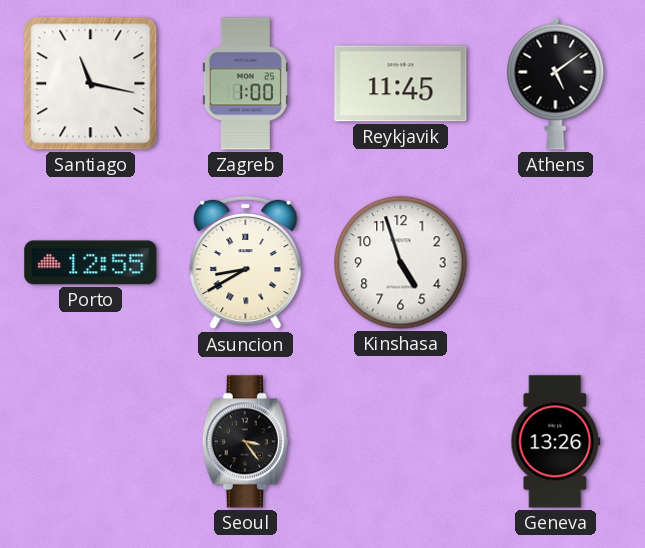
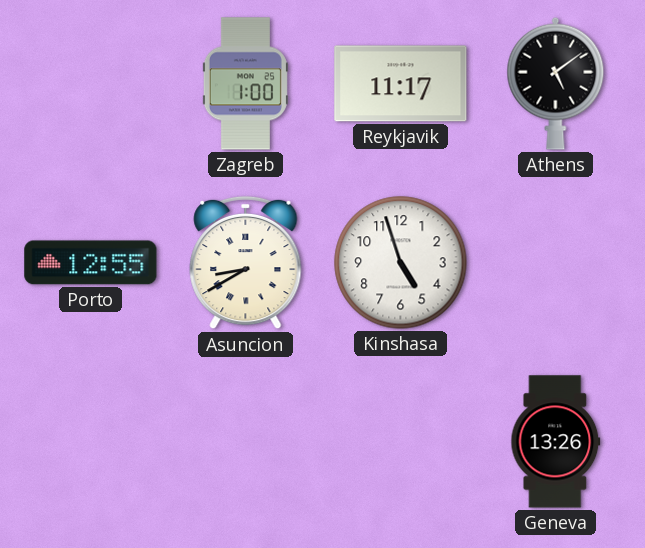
Santiago: 11:17 -> none
Reykjavik: 11:45 -> 11:17
Seoul: 3:24 -> none
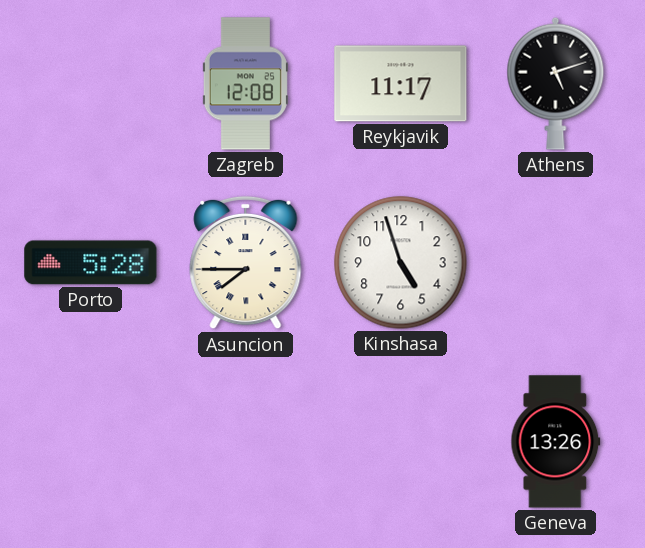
Zagreb: 1:00 -> 12:08
Athens: 5:09 -> 5:12
Porto: 12:55 -> 5:28
Asuncion: 8:40 -> 7:45
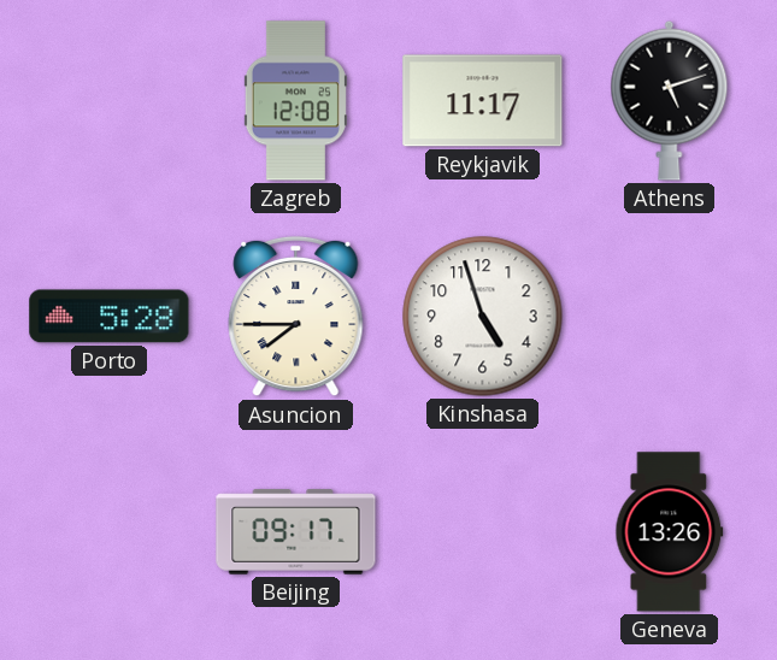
Beijing: none -> 09:17
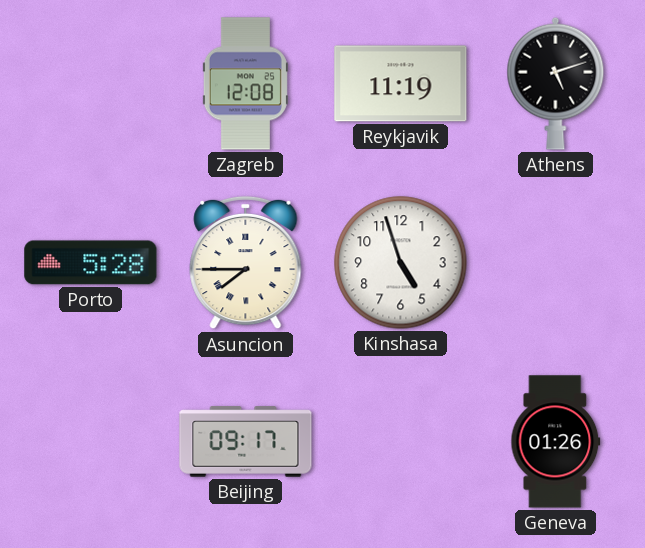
Reykjavik: 11:17 -> 11:19
Geneva: 13:26 -> 01:26
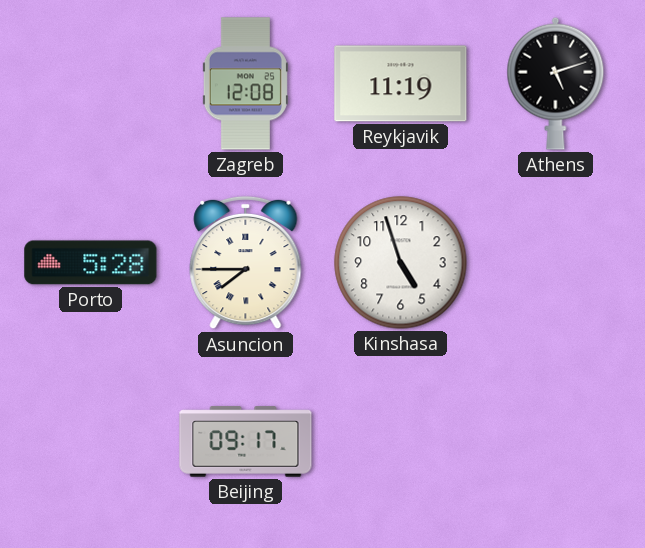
Geneva: 01:26 -> none
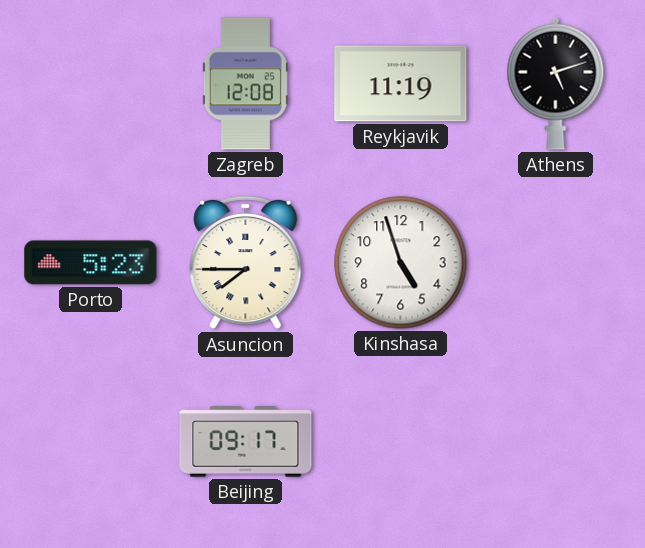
Porto: 5:28 -> 5:23
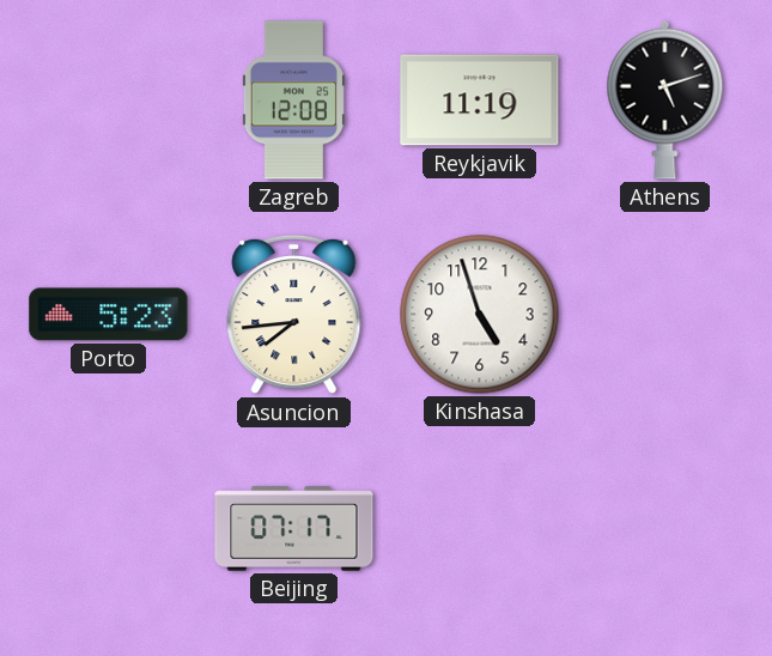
Asuncion: 7:45 -> 7:44
Beijing: 09:17 -> 07:17
